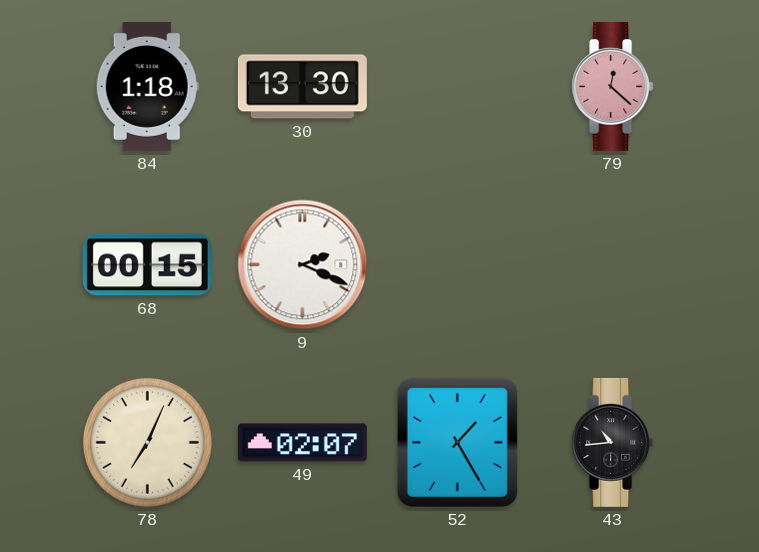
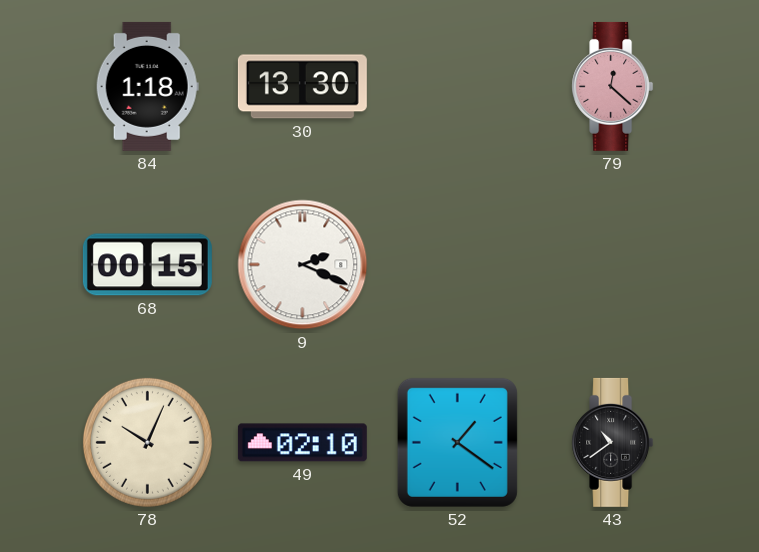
78: 7:04 -> 10:04
49: 02:07 -> 02:10
52: 1:25 -> 1:21
43: 10:44 -> 10:39
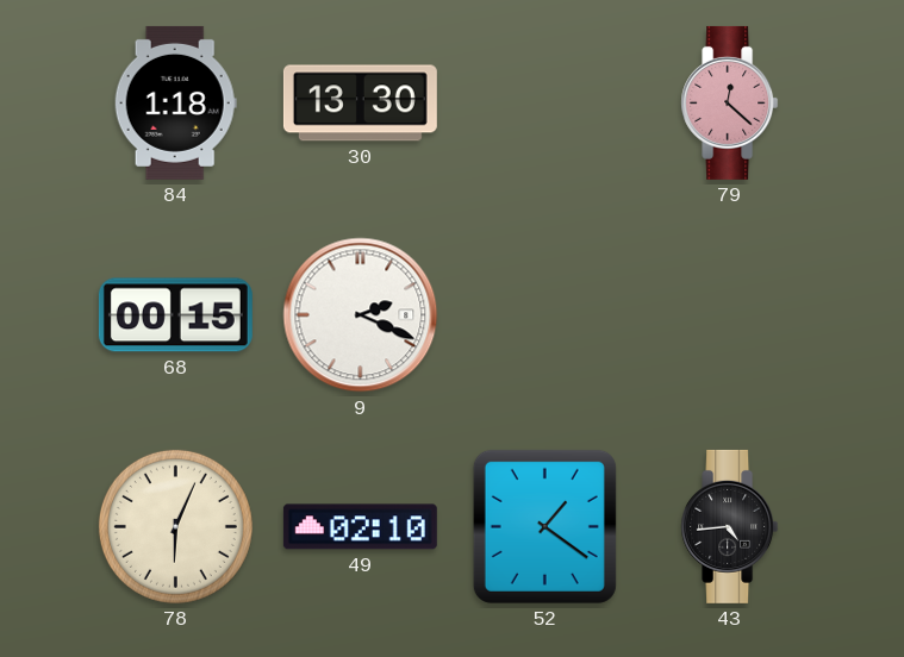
78: 10:04 -> 6:04
43: 10:39 -> 4:44
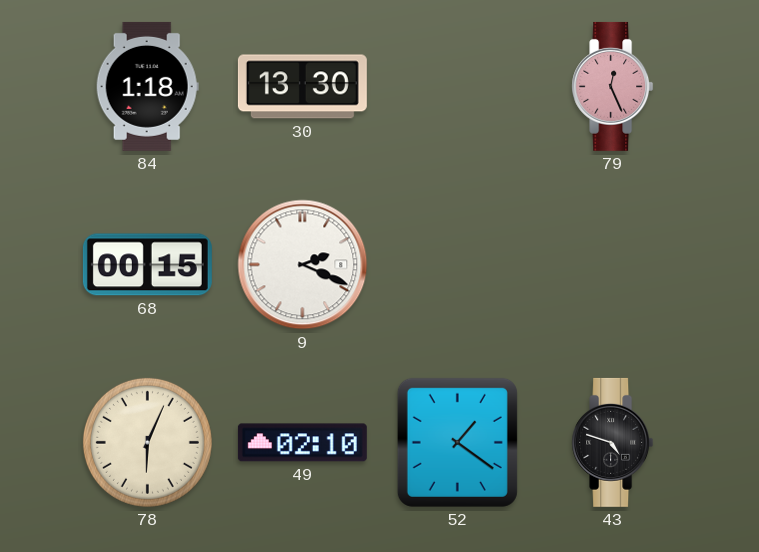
79: 12:22 -> 12:26
43: 4:44 -> 4:48
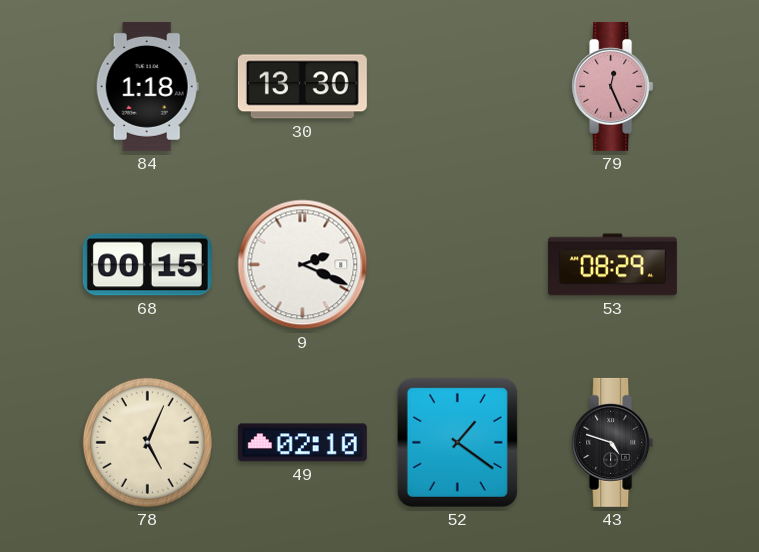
53: none -> 08:29
78: 6:04 -> 5:04
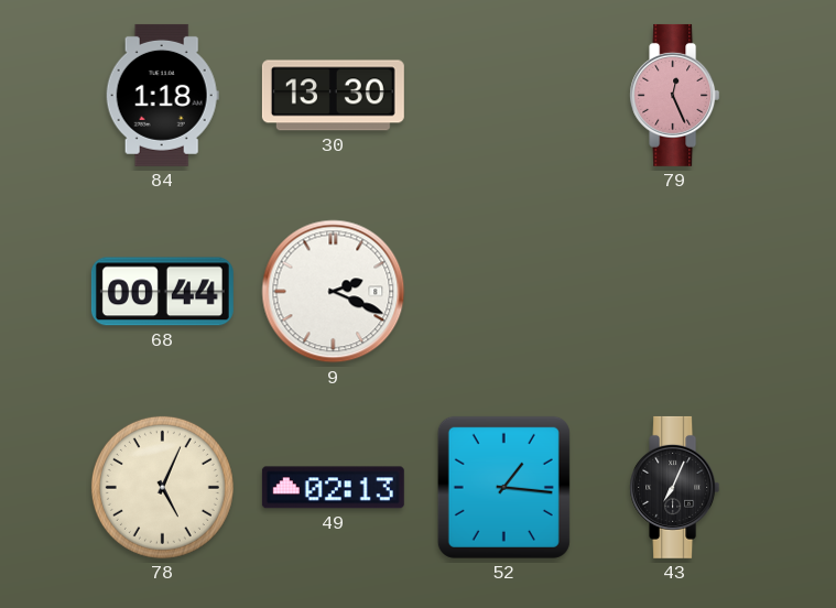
68: 00:15 -> 00:44
53: 08:29 -> none
49: 02:10 -> 02:13
52: 1:21 -> 1:16
43: 4:48 -> 7:04
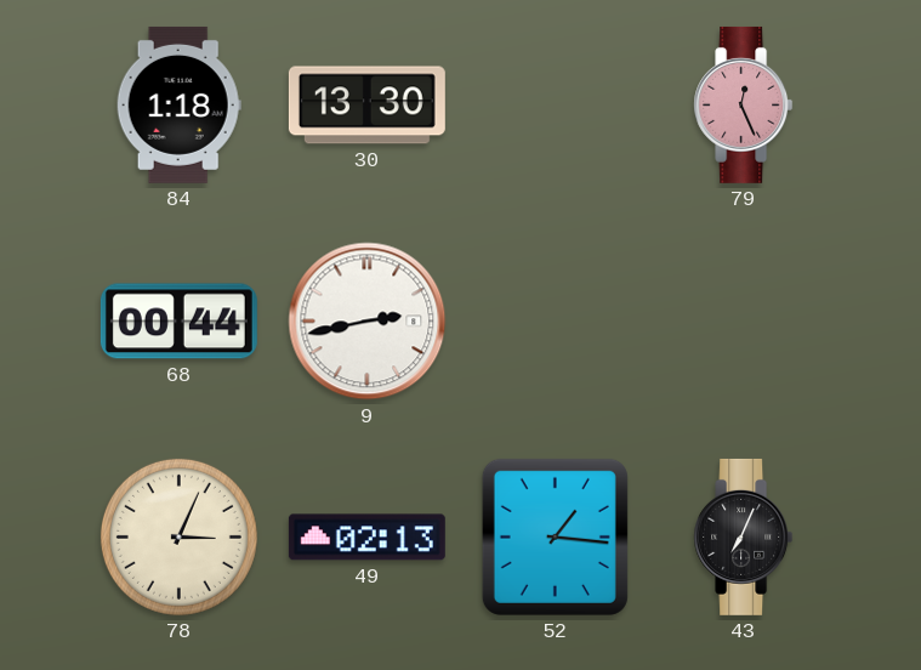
9: 2:19 -> 2:43
78: 5:04 -> 3:04
